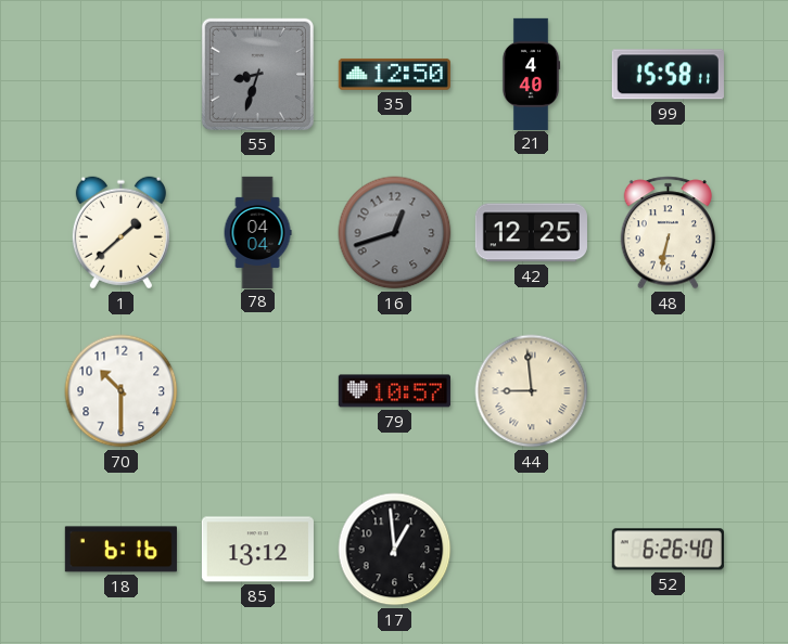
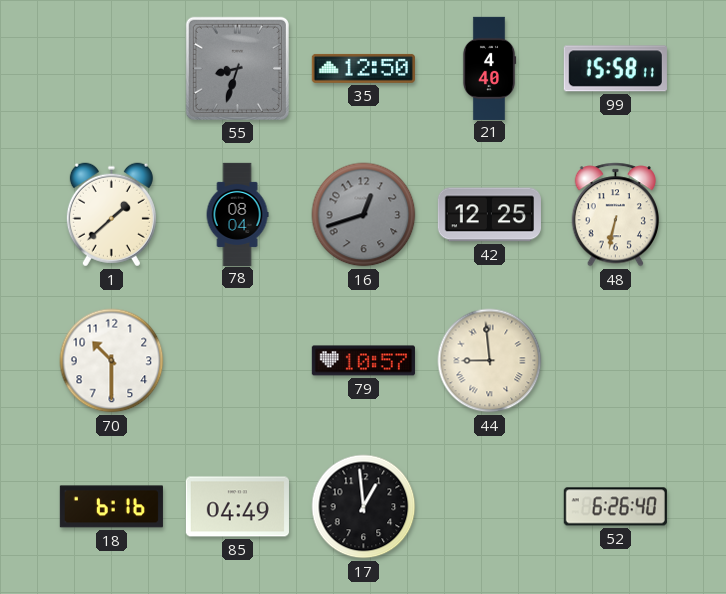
78: 04:04 -> 08:04
85: 13:12 -> 04:49
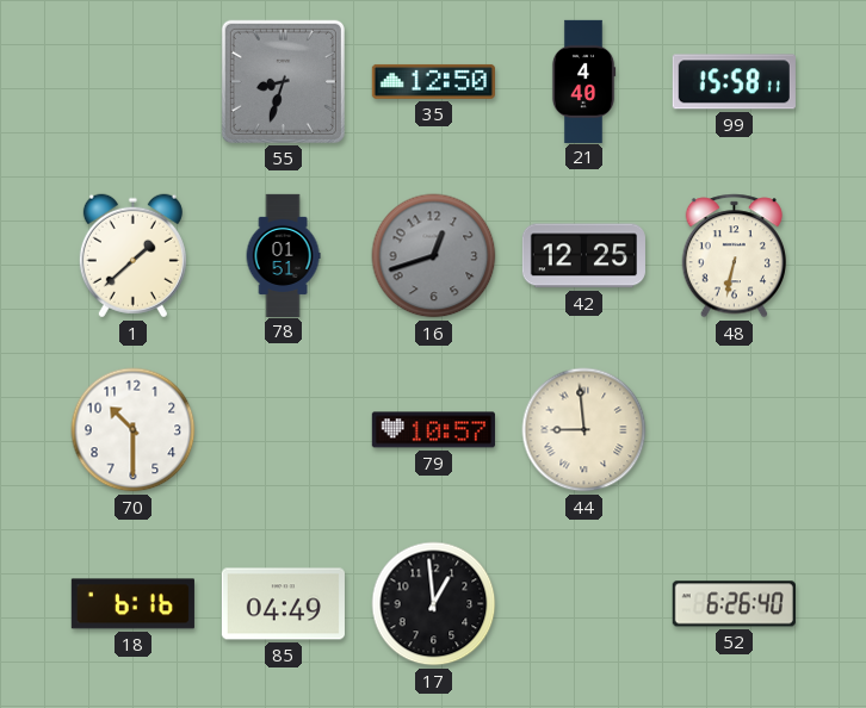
78: 08:04 -> 01:51
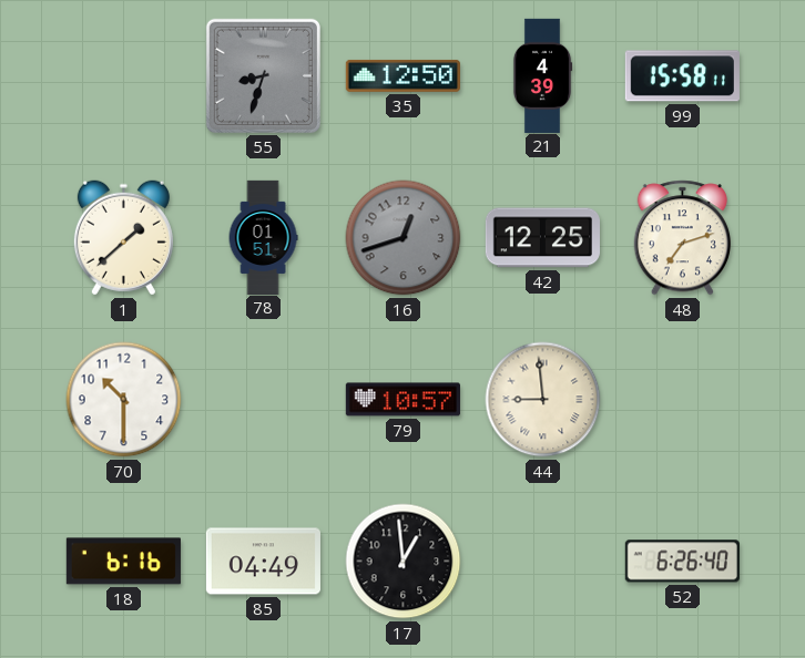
21: 4:40 -> 4:39
48: 6:32 -> 7:12
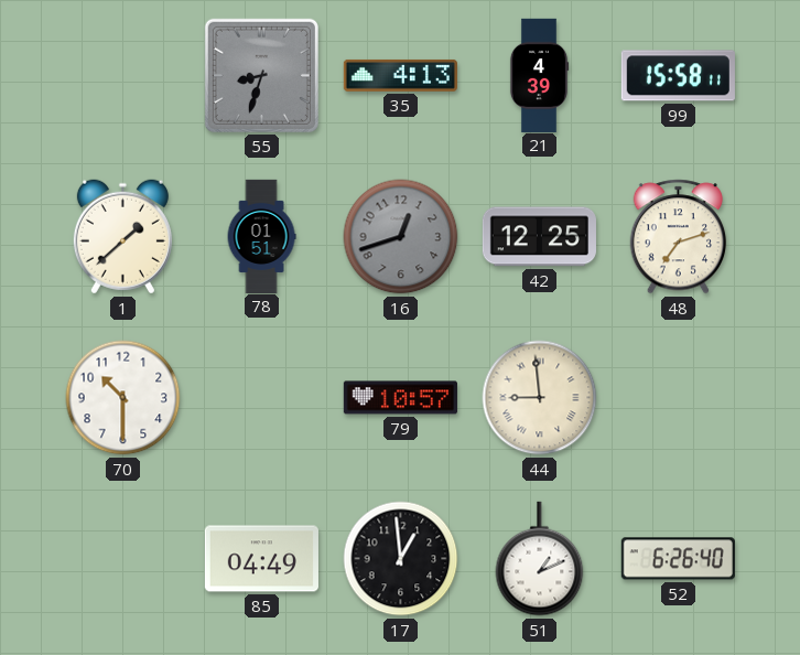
35: 12:50 -> 4:13
18: 6:16 -> none
51: none -> 1:11
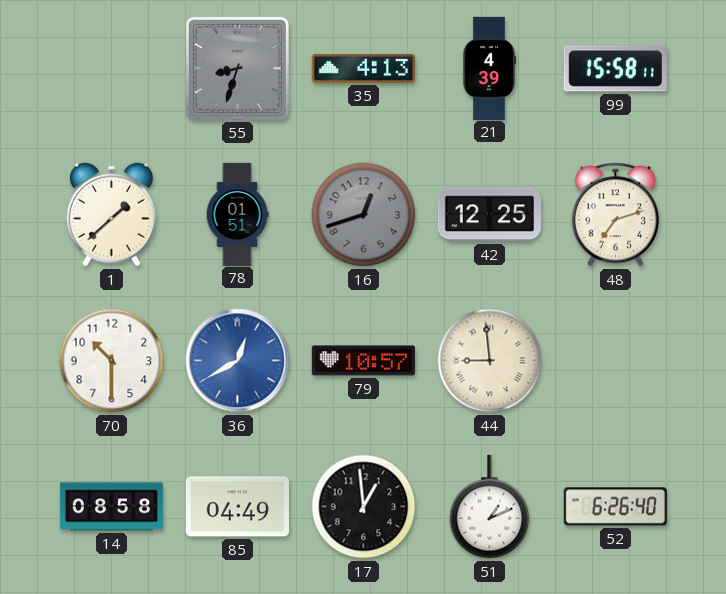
36: none -> 12:40
14: none -> 08:58
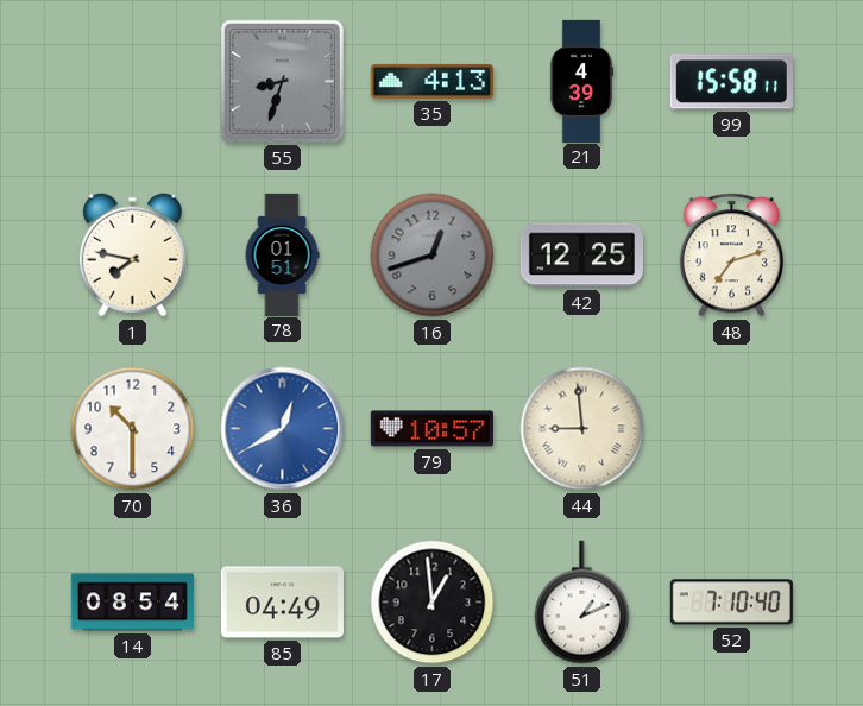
1: 1:38 -> 7:47
14: 08:58 -> 08:54
52: 6:26 -> 7:10
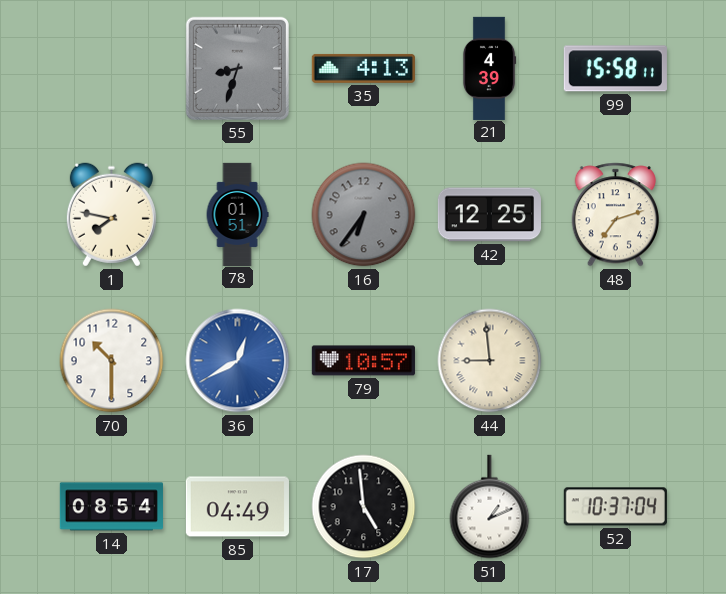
16: 12:42 -> 6:36
17: 12:59 -> 4:59
52: 7:10 -> 10:37
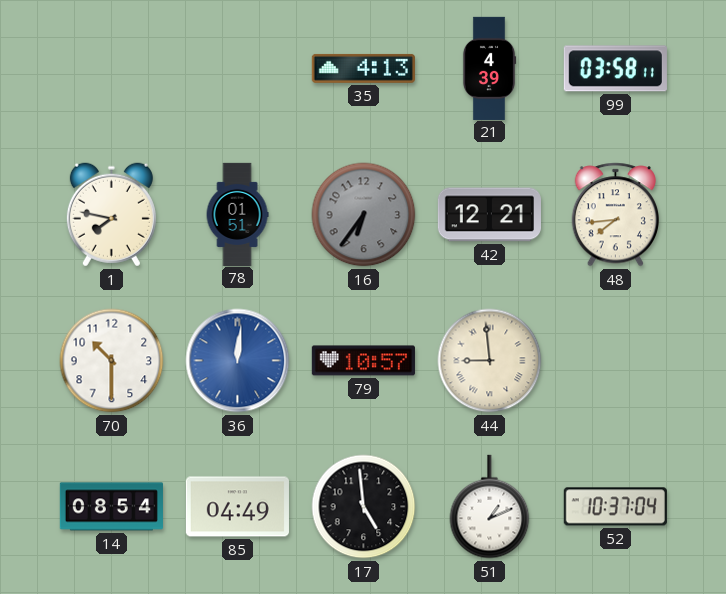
55: 8:33 -> none
99: 15:58 -> 03:58
42: 12:25 -> 12:21
48: 7:12 -> 7:44
36: 12:40 -> 12:01
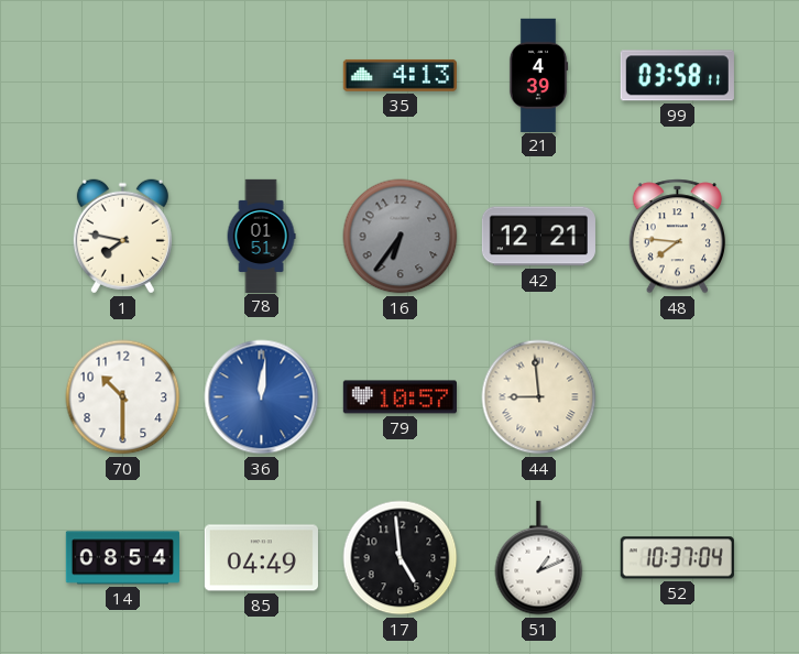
48: 7:44 -> 7:46
